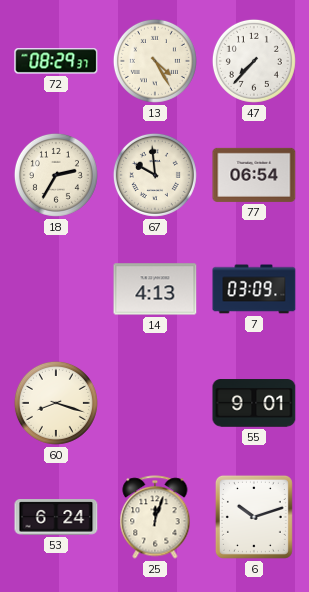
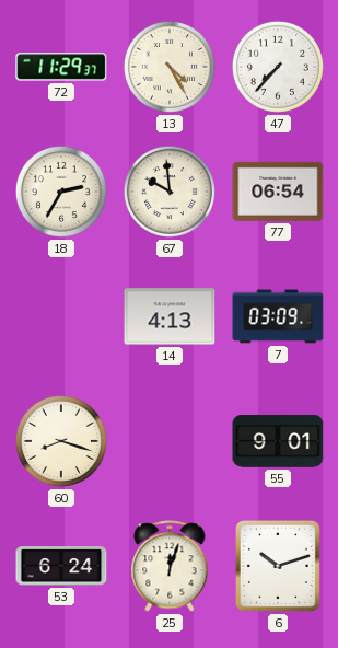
72: 08:29 -> 11:29
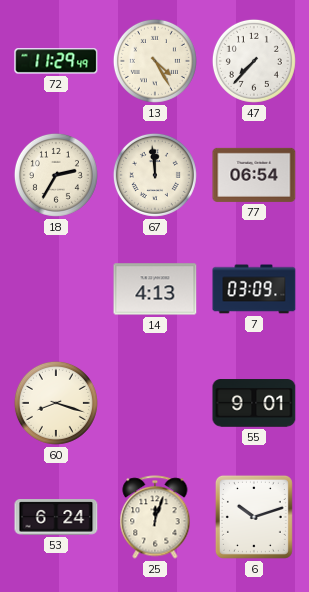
72: 11:29:37 -> 11:29:49
67: 9:59 -> 11:59
